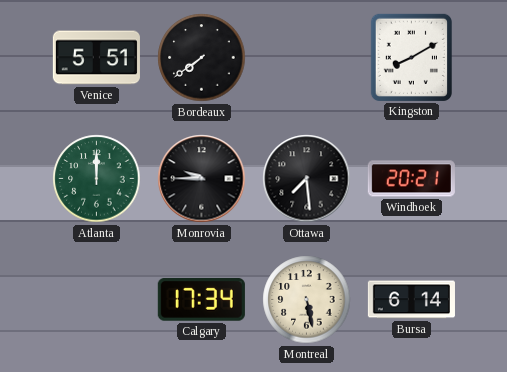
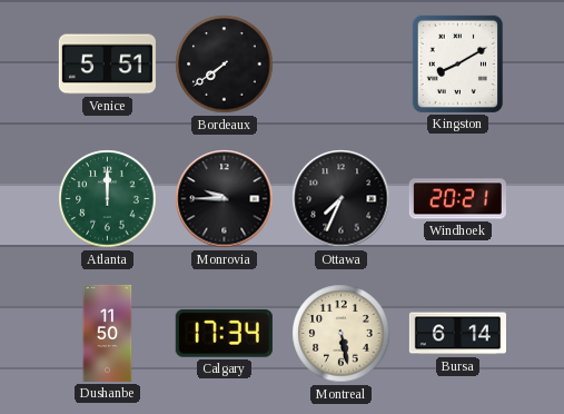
Ottawa: 7:29 -> 7:34
Dushanbe: none -> 11:50
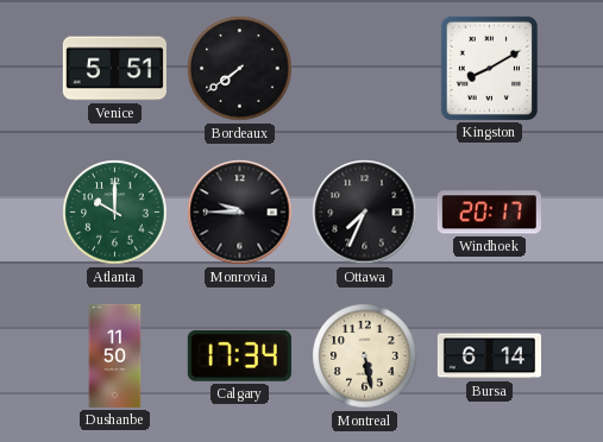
Atlanta: 12:00 -> 10:00
Windhoek: 20:21 -> 20:17
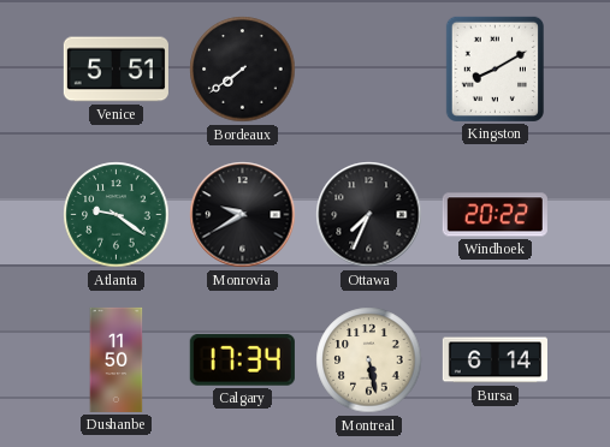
Atlanta: 10:00 -> 9:21
Monrovia: 9:45 -> 9:40
Windhoek: 20:17 -> 20:22
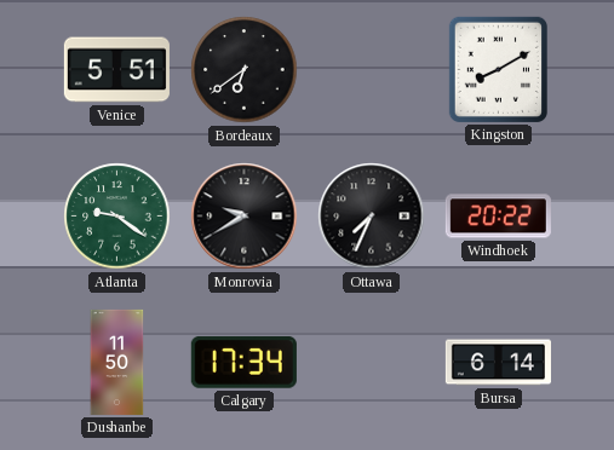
Bordeaux: 7:39 -> 6:39
Montreal: 5:28 -> none
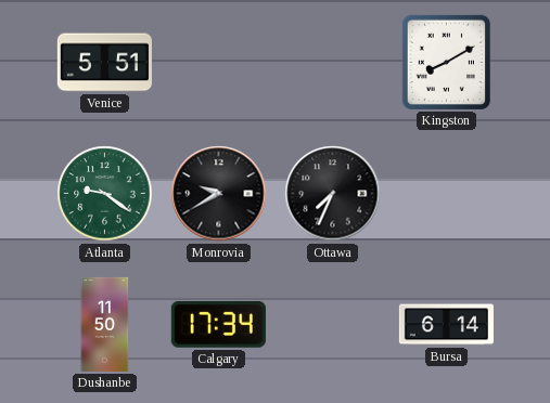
Bordeaux: 6:39 -> none
Windhoek: 20:22 -> none
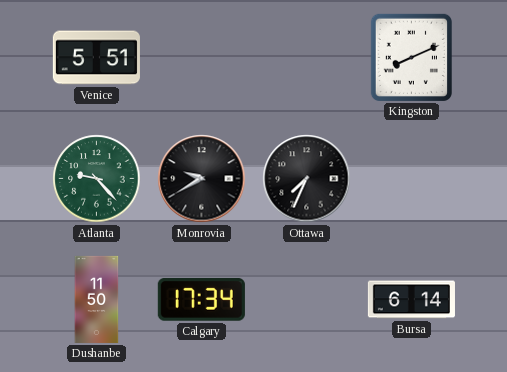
Kingston: 8:10 -> 8:11
Atlanta: 9:21 -> 9:23
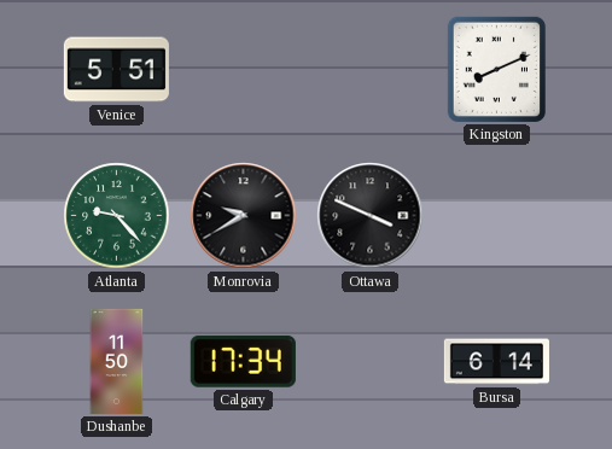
Ottawa: 7:34 -> 3:49
